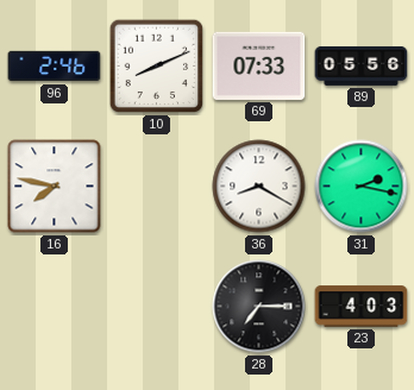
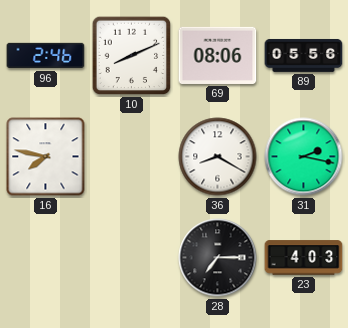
69: 07:33 -> 08:06
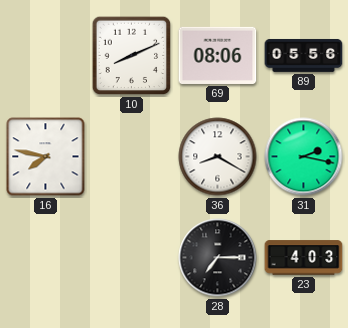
96: 2:46 -> none
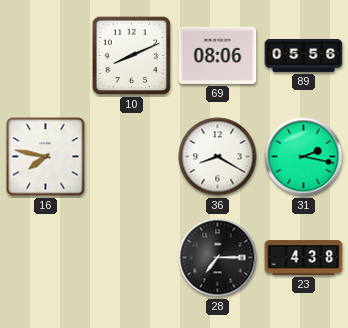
23: 4:03 -> 4:38
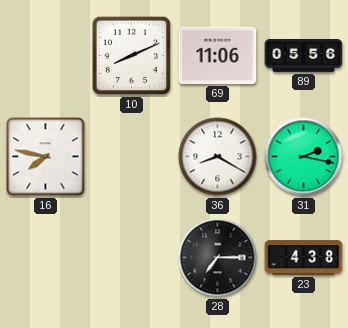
69: 08:06 -> 11:06
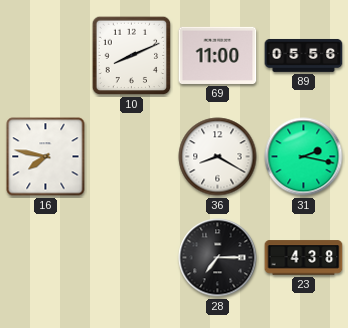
69: 11:06 -> 11:00
